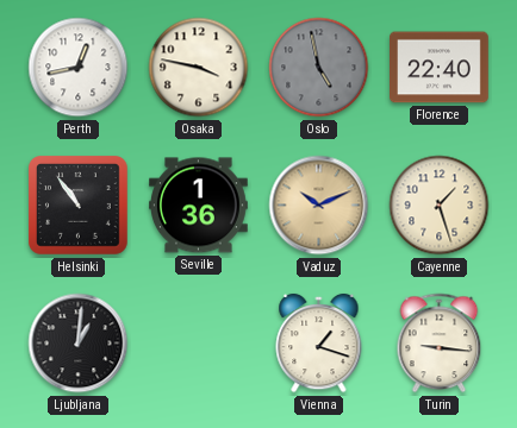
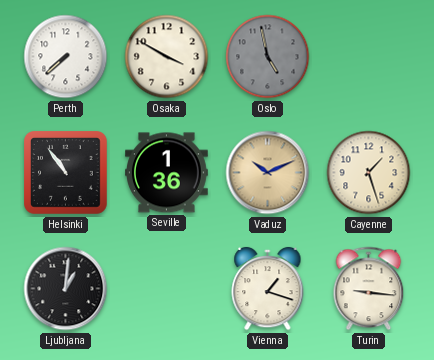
Perth: 12:43 -> 7:38
Osaka: 3:47 -> 3:50
Florence: 22:40 -> none
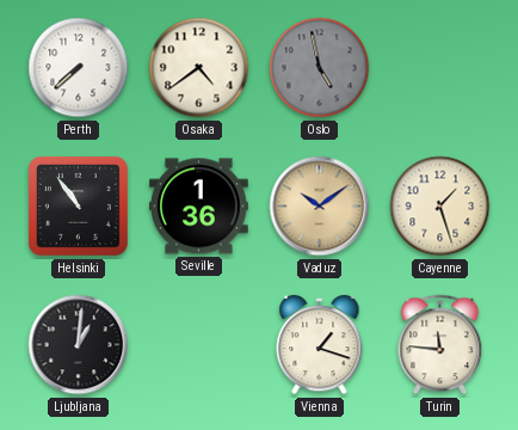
Osaka: 3:50 -> 4:39
Vaduz: 10:11 -> 10:09
Turin: 9:16 -> 11:46
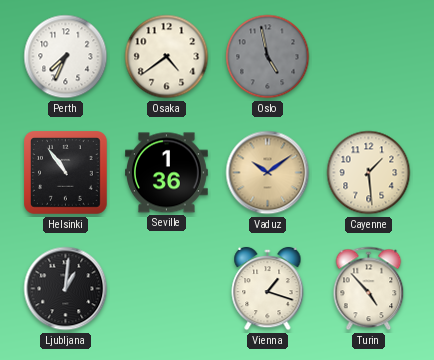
Perth: 7:38 -> 7:34
Cayenne: 1:27 -> 1:29
Turin: 11:46 -> 4:53
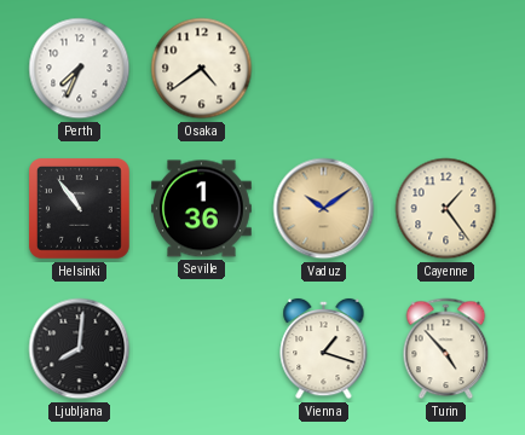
Oslo: 4:58 -> none
Cayenne: 1:29 -> 1:24
Ljubljana: 1:01 -> 8:01
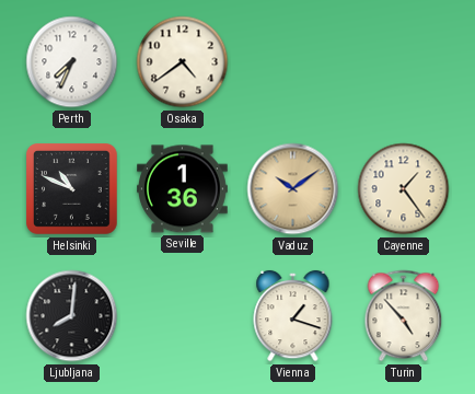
Helsinki: 10:54 -> 10:49
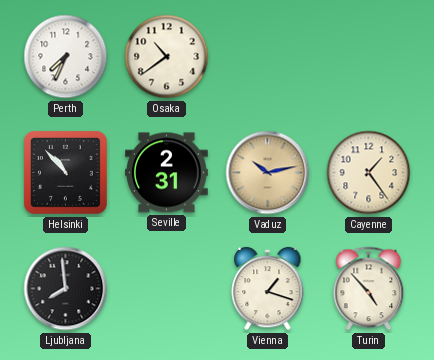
Osaka: 4:39 -> 10:39
Helsinki: 10:49 -> 10:53
Seville: 1:36 -> 2:31
Vaduz: 10:09 -> 10:13
Ljubljana: 8:01 -> 7:59
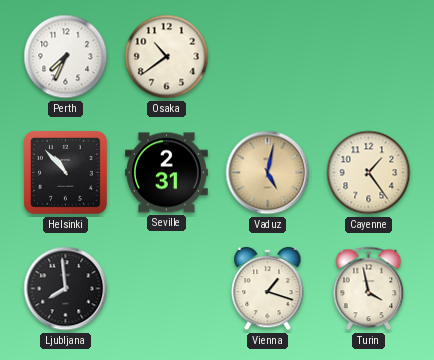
Vaduz: 10:13 -> 5:02
Turin: 4:53 -> 3:58
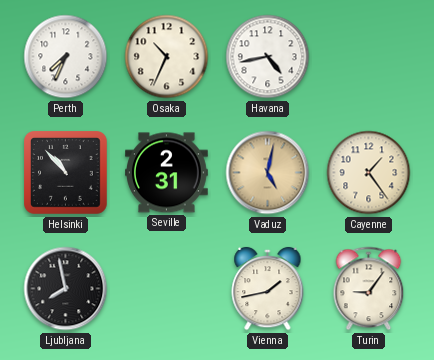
Osaka: 10:39 -> 10:34
Havana: none -> 4:43
Ljubljana: 7:59 -> 7:58
Vienna: 1:18 -> 1:43
Turin: 3:58 -> 9:06
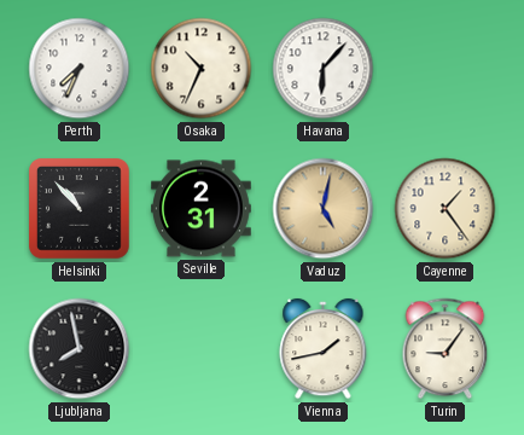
Havana: 4:43 -> 6:07
